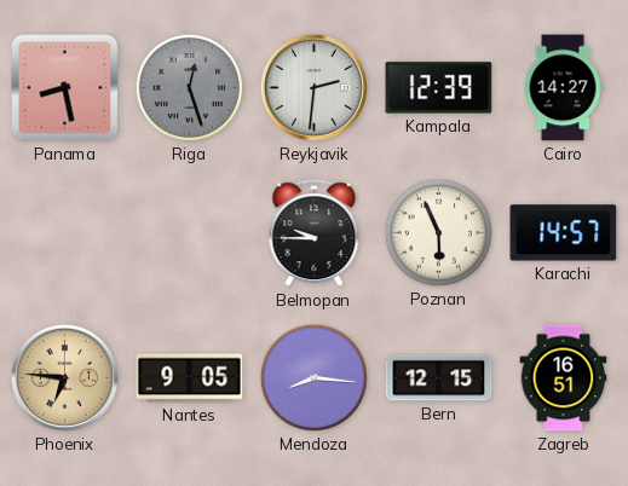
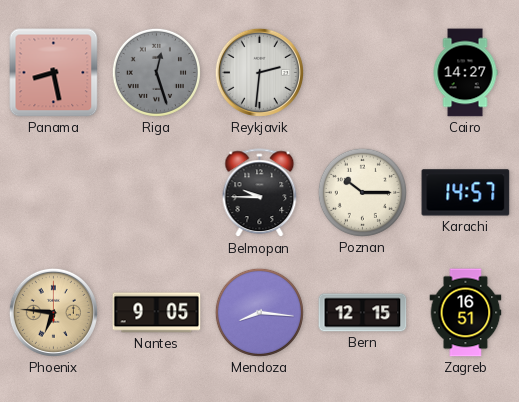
Kampala: 12:39 -> none
Poznan: 5:56 -> 10:15
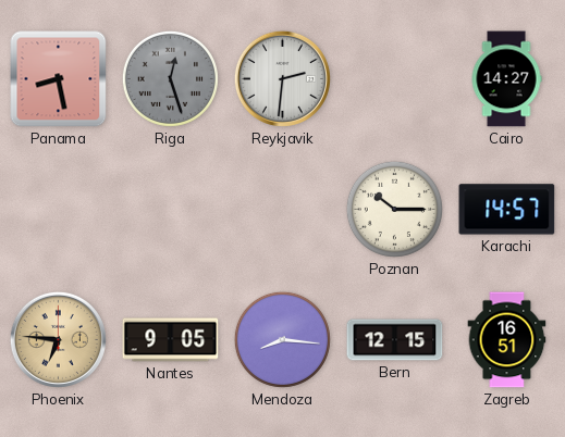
Belmopan: 9:45 -> none
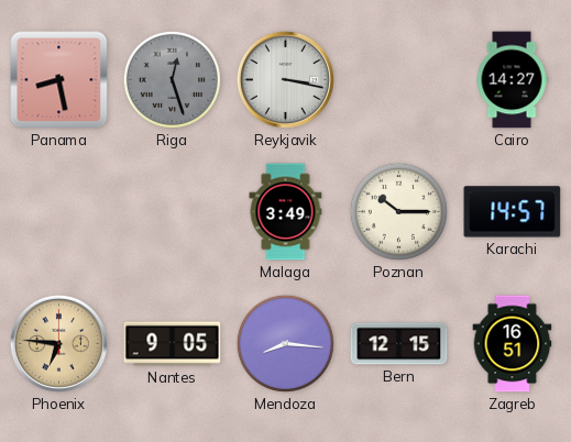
Reykjavik: 2:31 -> 3:17
Malaga: none -> 3:49
